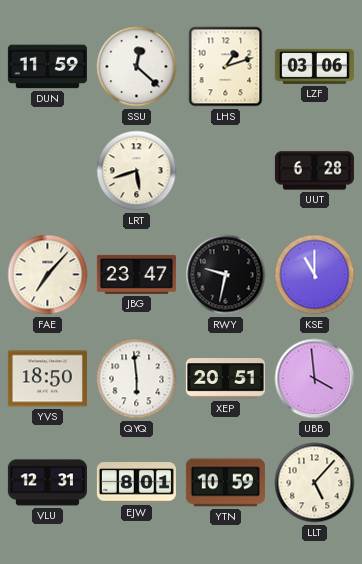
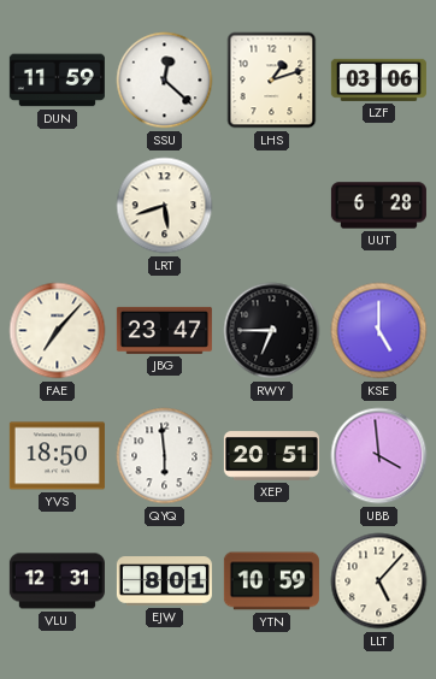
RWY: 9:32 -> 6:45
KSE: 11:00 -> 5:00
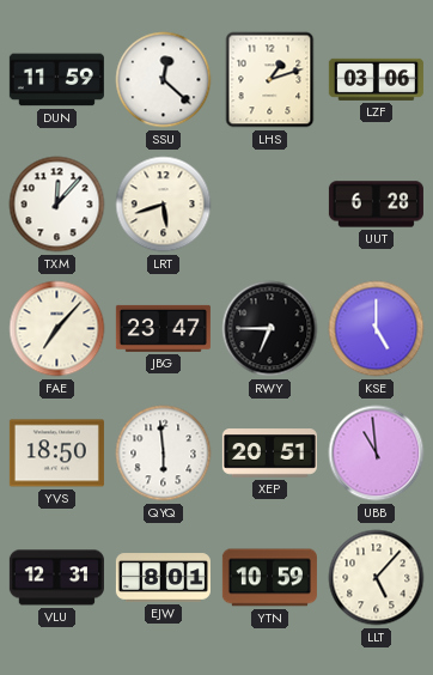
TXM: none -> 12:07
UBB: 3:59 -> 10:59
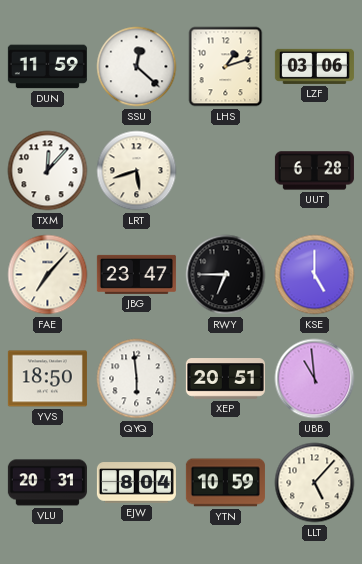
VLU: 12:31 -> 20:31
EJW: 8:01 -> 8:04
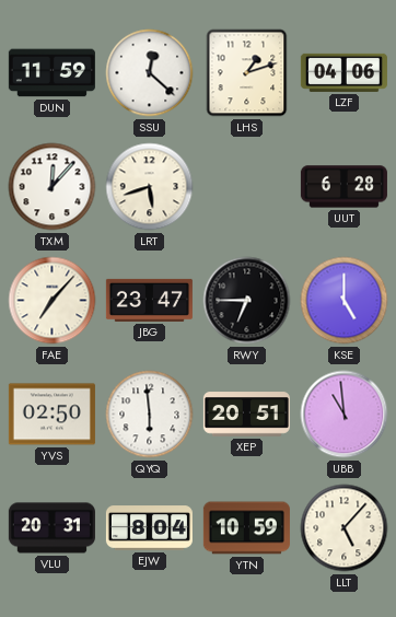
LZF: 03:06 -> 04:06
YVS: 18:50 -> 02:50
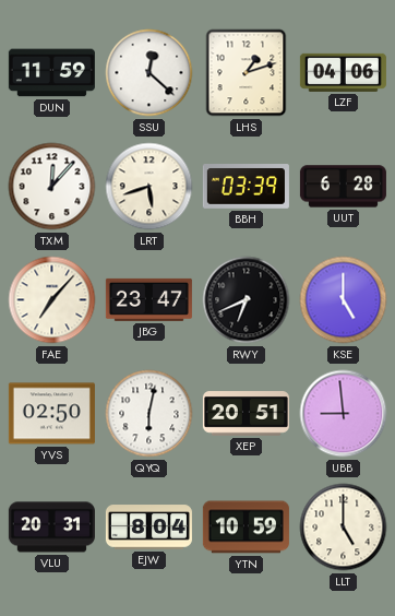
BBH: none -> 03:39
RWY: 6:45 -> 6:41
QYQ: 5:59 -> 6:02
UBB: 10:59 -> 8:59
LLT: 5:07 -> 5:00
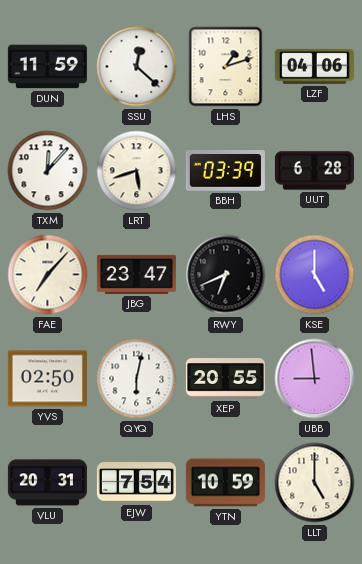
XEP: 20:51 -> 20:55
EJW: 8:04 -> 7:54
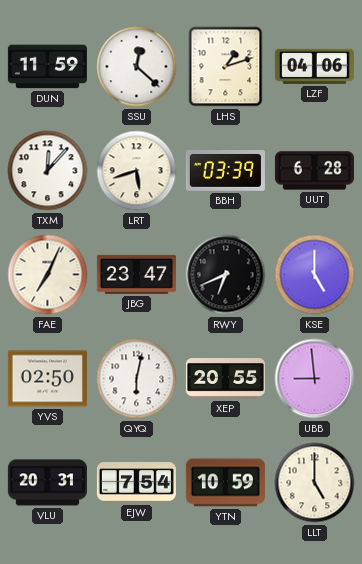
FAE: 7:07 -> 7:04
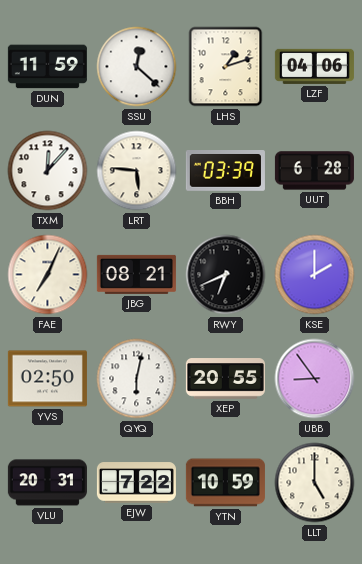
LRT: 5:42 -> 5:46
JBG: 23:47 -> 08:21
KSE: 5:00 -> 2:00
UBB: 8:59 -> 8:54
EJW: 7:54 -> 7:22
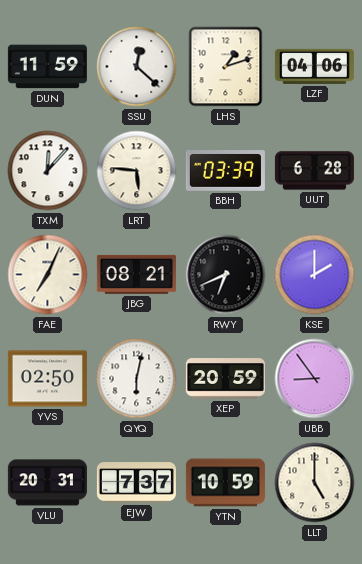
XEP: 20:55 -> 20:59
EJW: 7:22 -> 7:37
